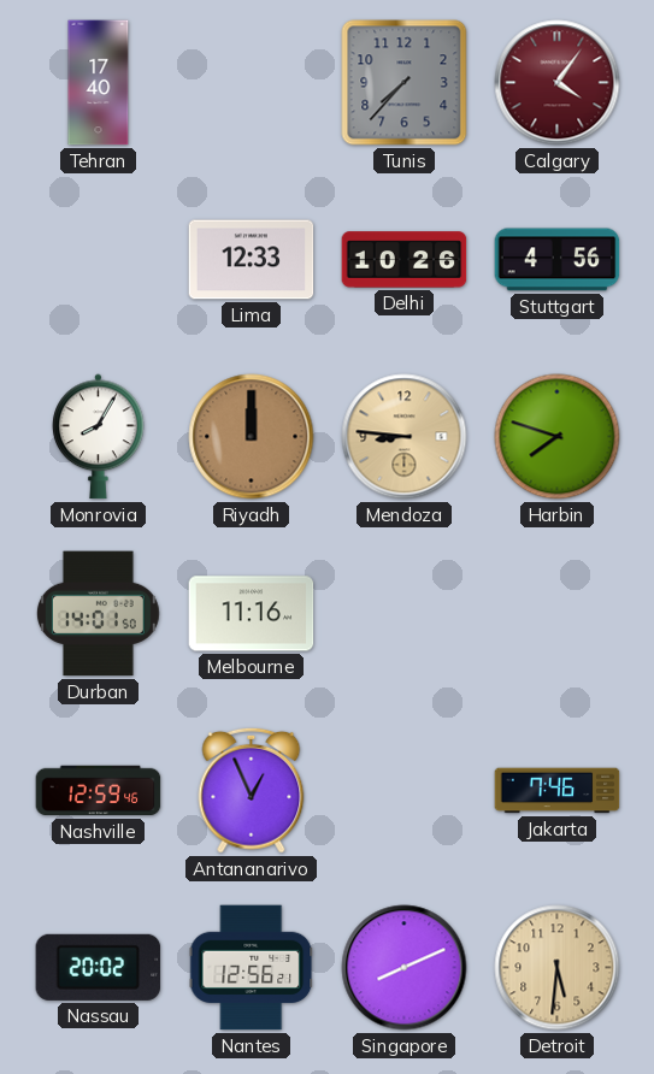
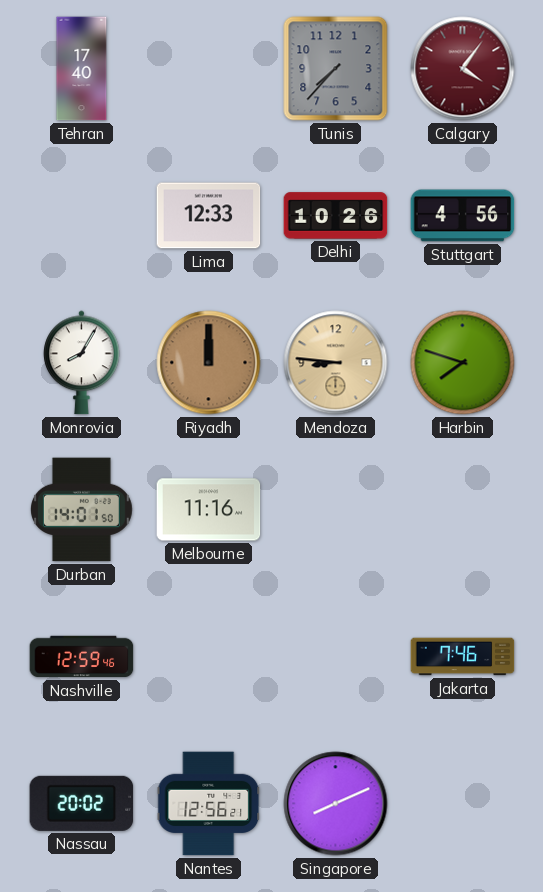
Antananarivo: 12:56 -> none
Detroit: 5:31 -> none
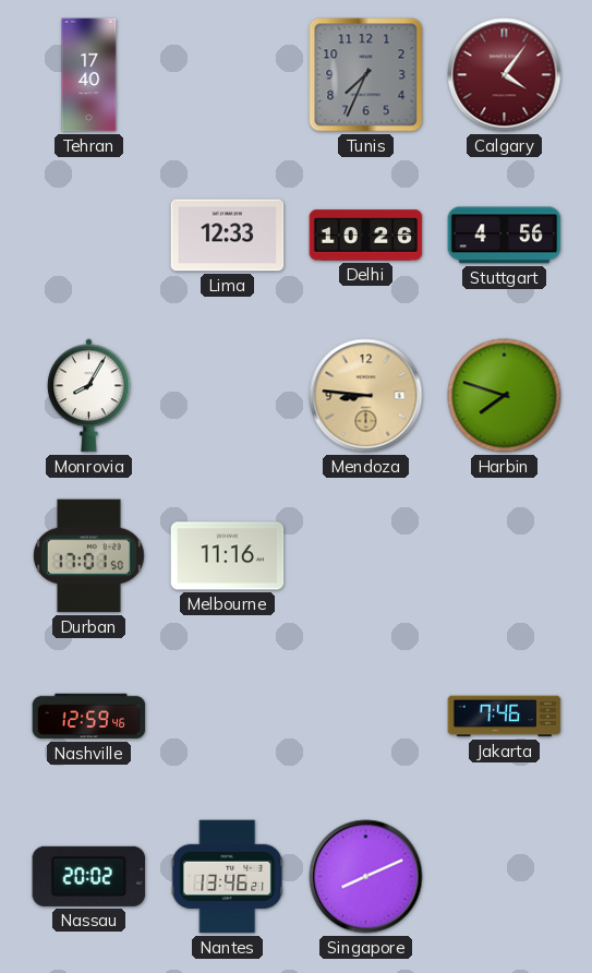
Tunis: 7:37 -> 7:34
Riyadh: 12:00 -> none
Durban: 14:01 -> 17:01
Nantes: 12:56 -> 13:46
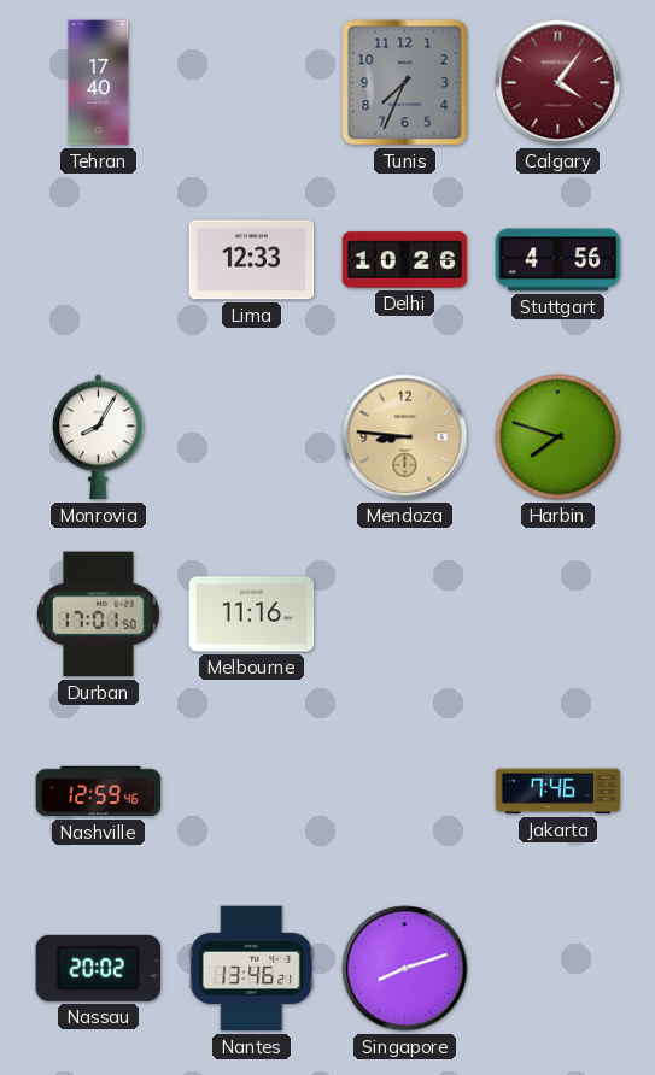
Singapore: 8:11 -> 8:12
